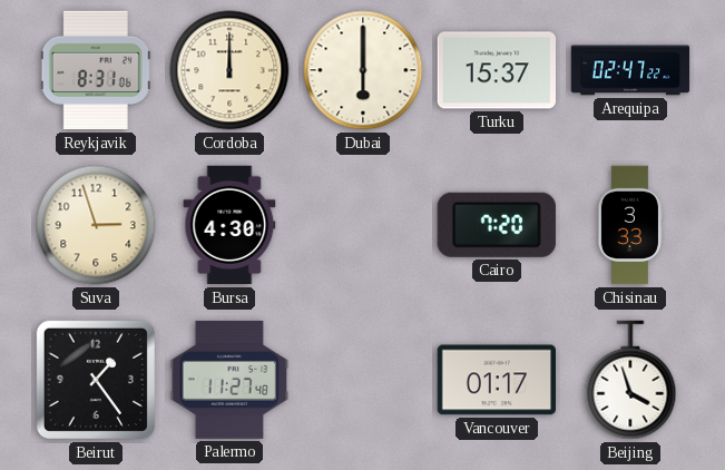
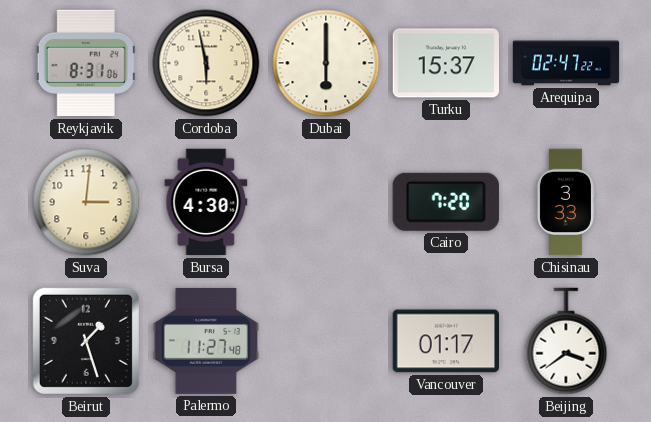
Cordoba: 12:00 -> 5:58
Suva: 2:57 -> 3:01
Beirut: 1:24 -> 1:27
Beijing: 3:57 -> 3:39
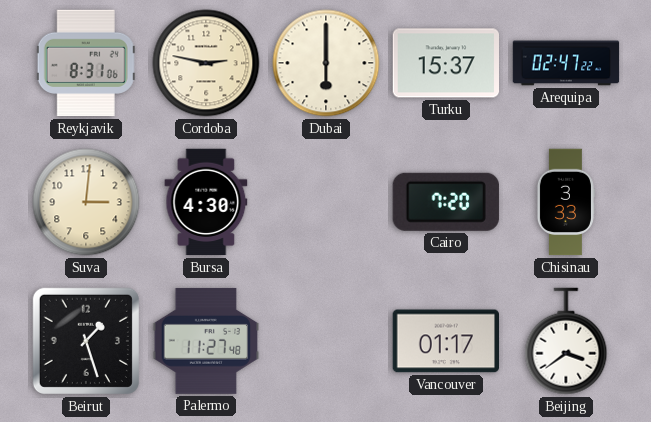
Cordoba: 5:58 -> 2:47
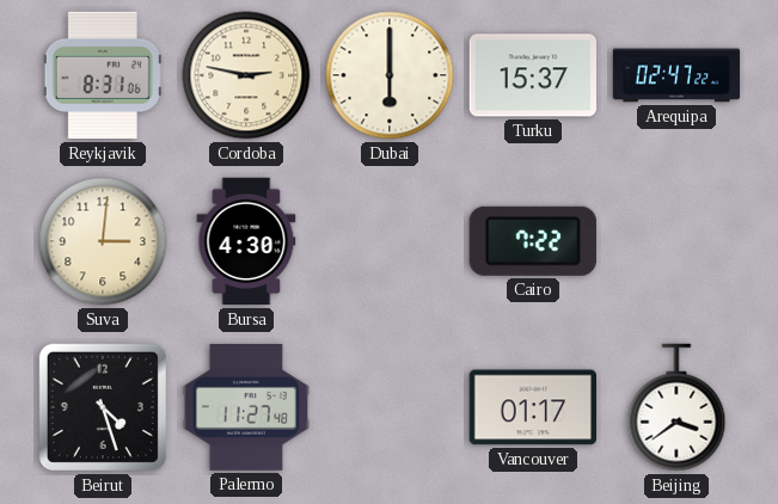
Cairo: 7:20 -> 7:22
Chisinau: 3:33 -> none
Beirut: 1:27 -> 4:27
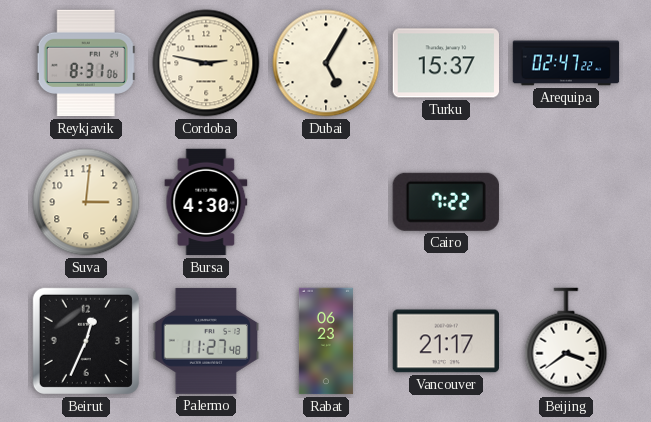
Dubai: 6:00 -> 5:05
Beirut: 4:27 -> 12:34
Rabat: none -> 06:23
Vancouver: 01:17 -> 21:17
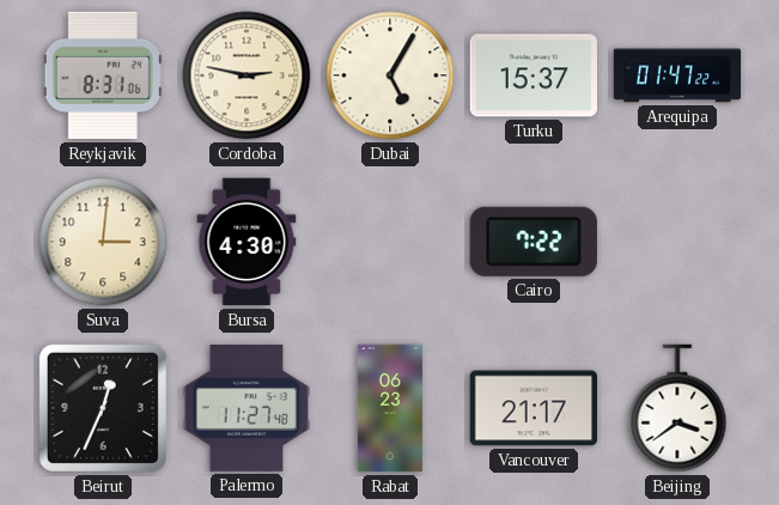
Arequipa: 02:47 -> 01:47
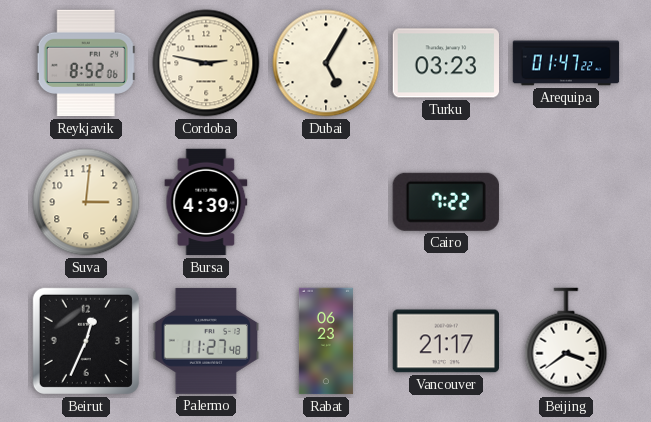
Reykjavik: 8:31 -> 8:52
Turku: 15:37 -> 03:23
Bursa: 4:30 -> 4:39
